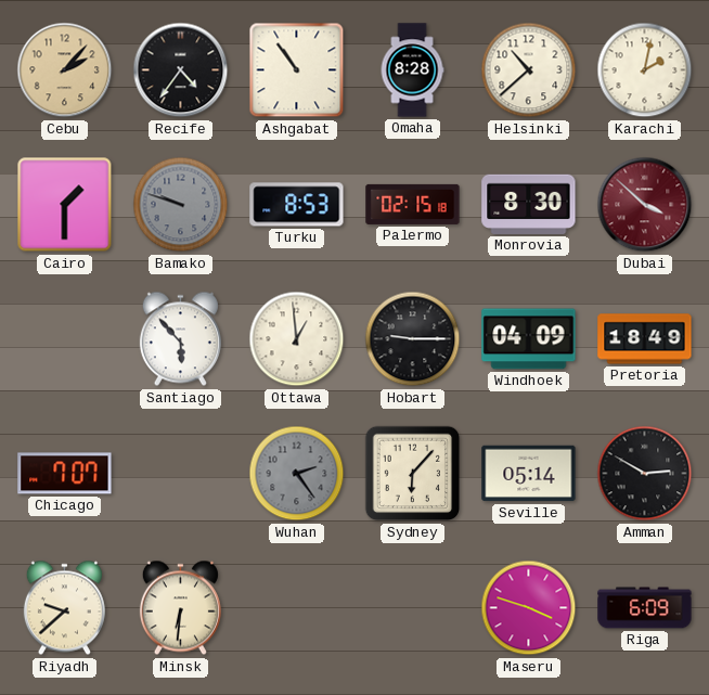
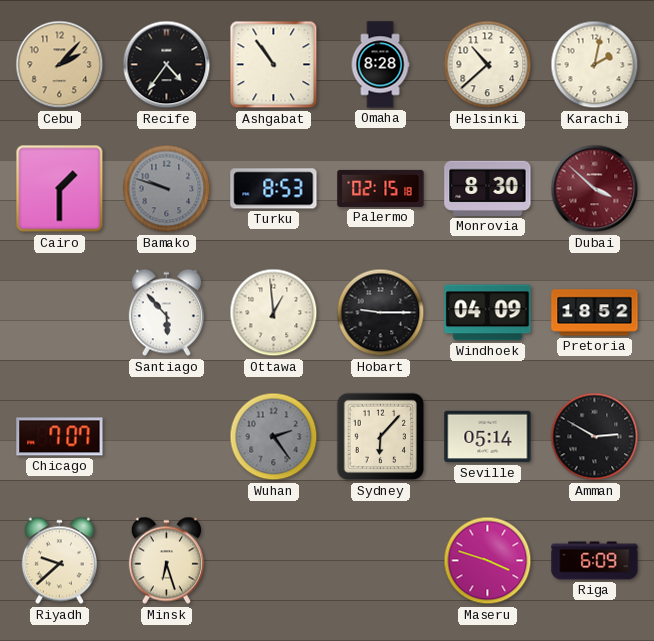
Pretoria: 18:49 -> 18:52
Minsk: 6:31 -> 6:27
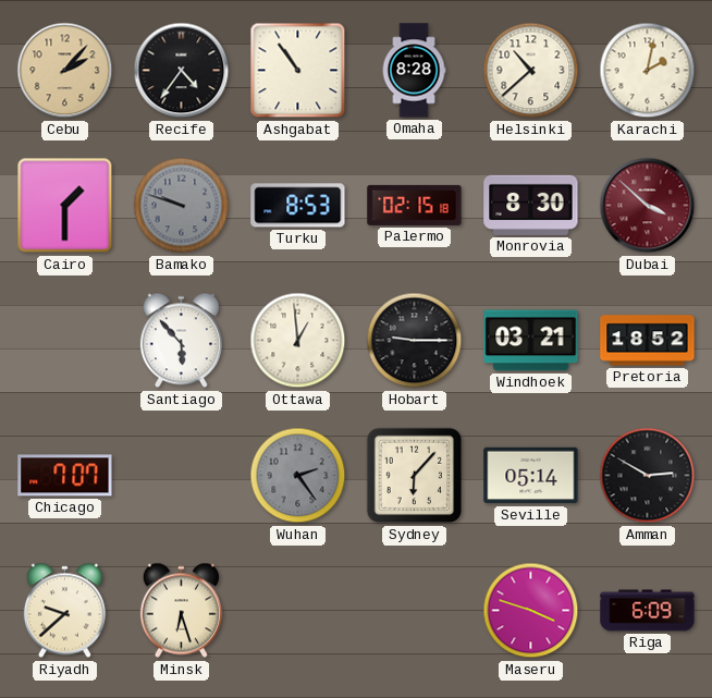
Windhoek: 04:09 -> 03:21
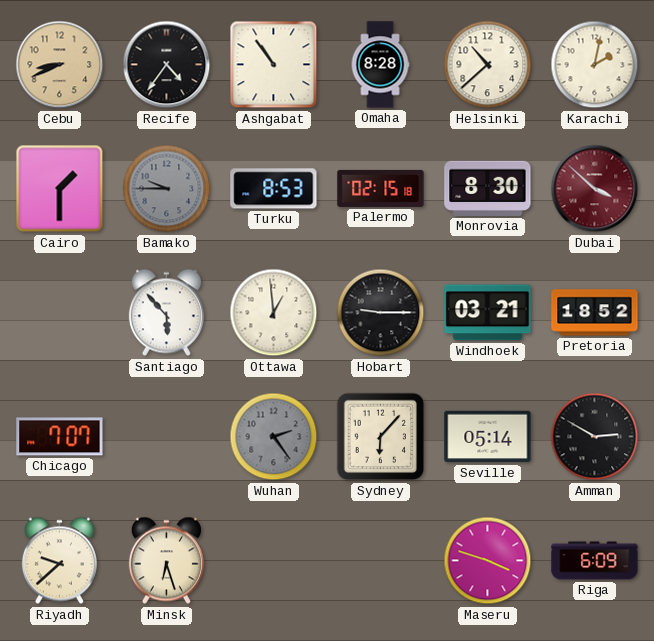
Cebu: 2:07 -> 8:41
Bamako: 9:48 -> 9:45
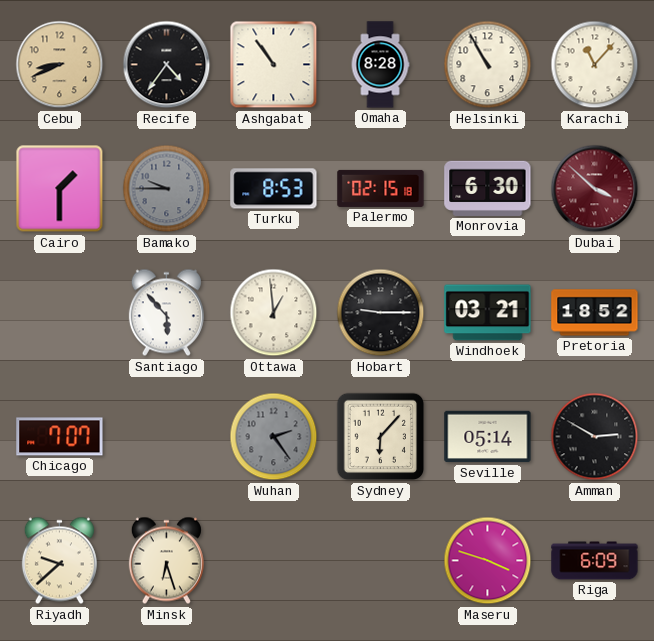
Helsinki: 10:38 -> 10:55
Karachi: 2:02 -> 11:07
Monrovia: 8:30 -> 6:30
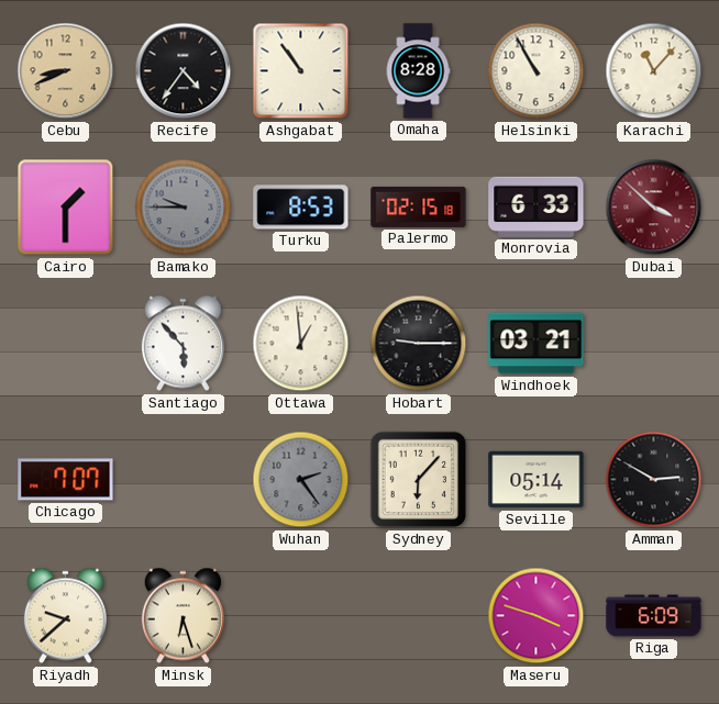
Monrovia: 6:30 -> 6:33
Pretoria: 18:52 -> none
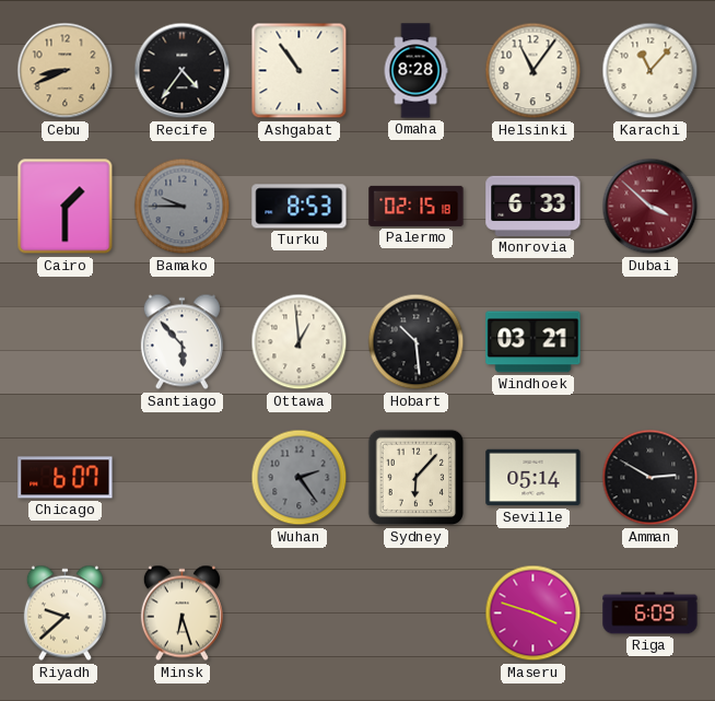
Helsinki: 10:55 -> 11:06
Hobart: 9:15 -> 10:29
Chicago: 7:07 -> 6:07
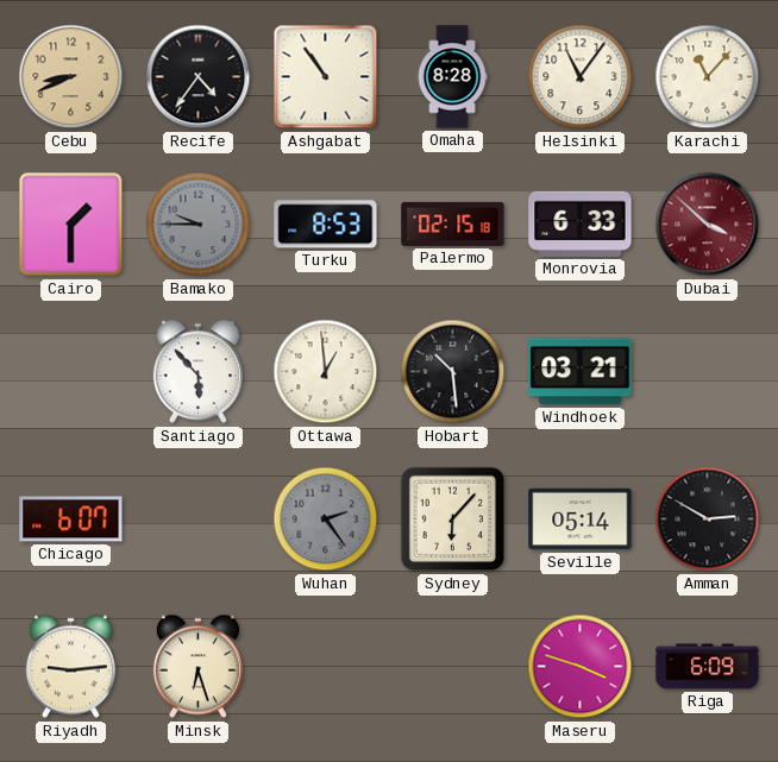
Riyadh: 9:38 -> 9:14
